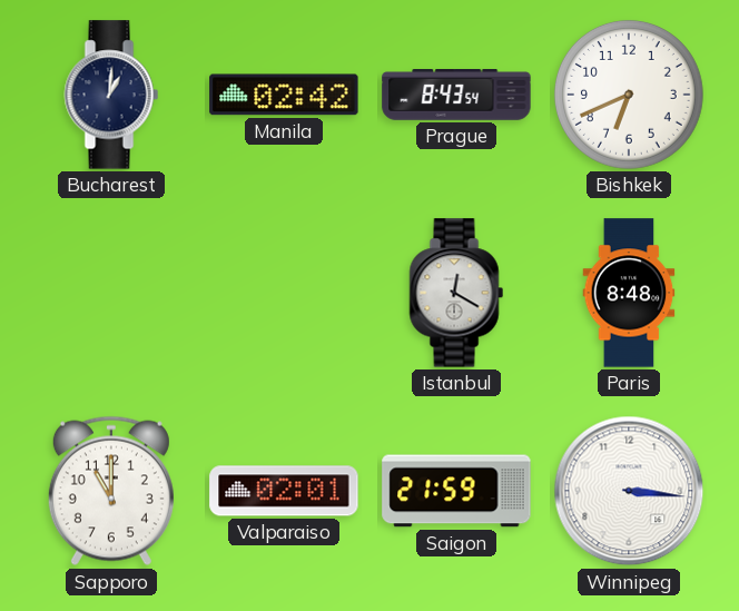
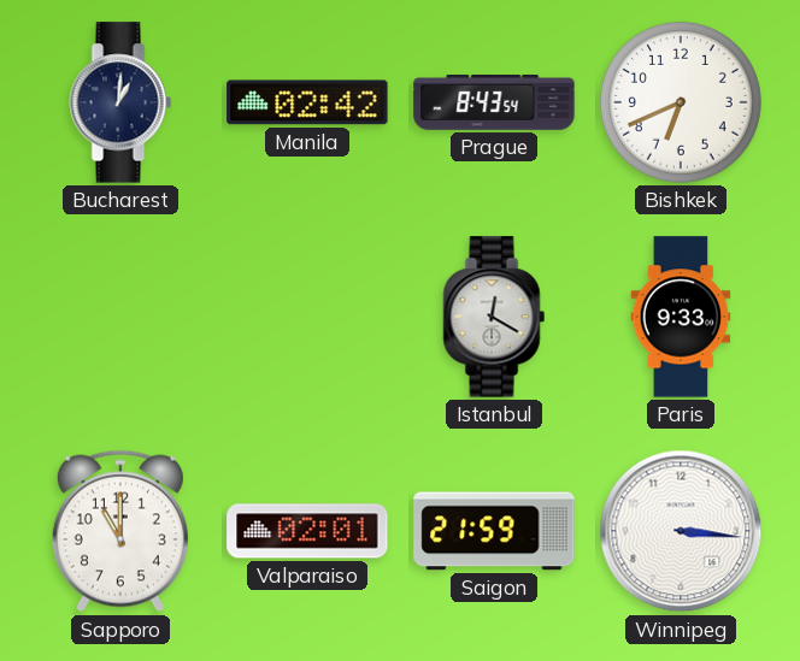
Paris: 8:48 -> 9:33
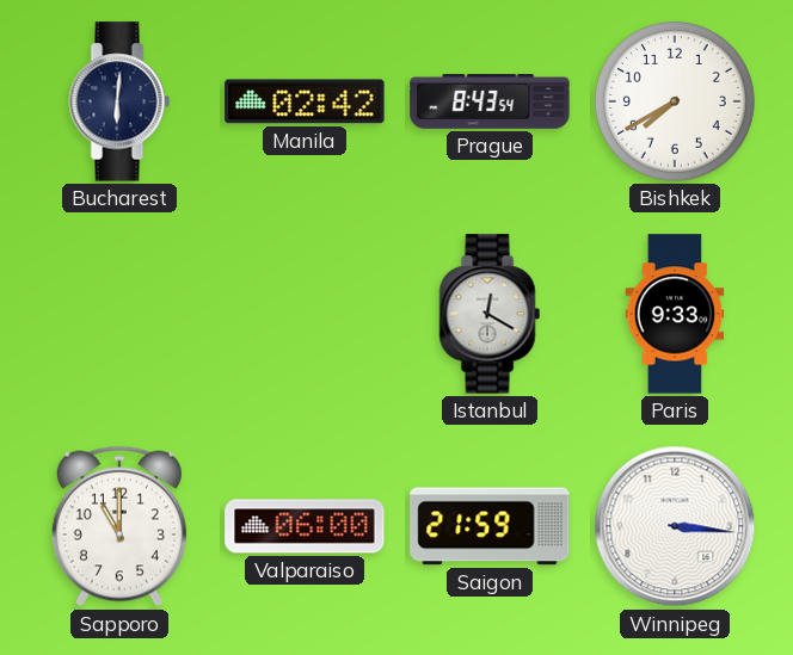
Bucharest: 1:01 -> 6:01
Bishkek: 6:41 -> 7:40
Valparaiso: 02:01 -> 06:00
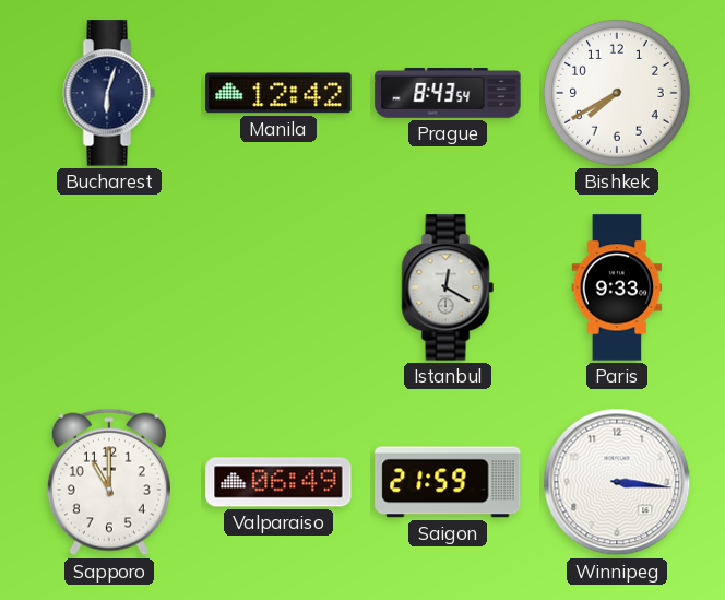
Bucharest: 6:01 -> 6:03
Manila: 02:42 -> 12:42
Valparaiso: 06:00 -> 06:49
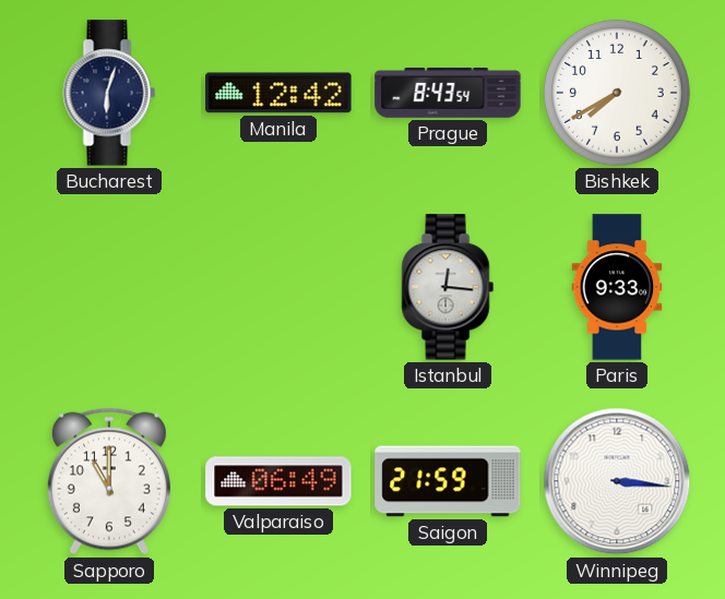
Istanbul: 12:20 -> 12:16
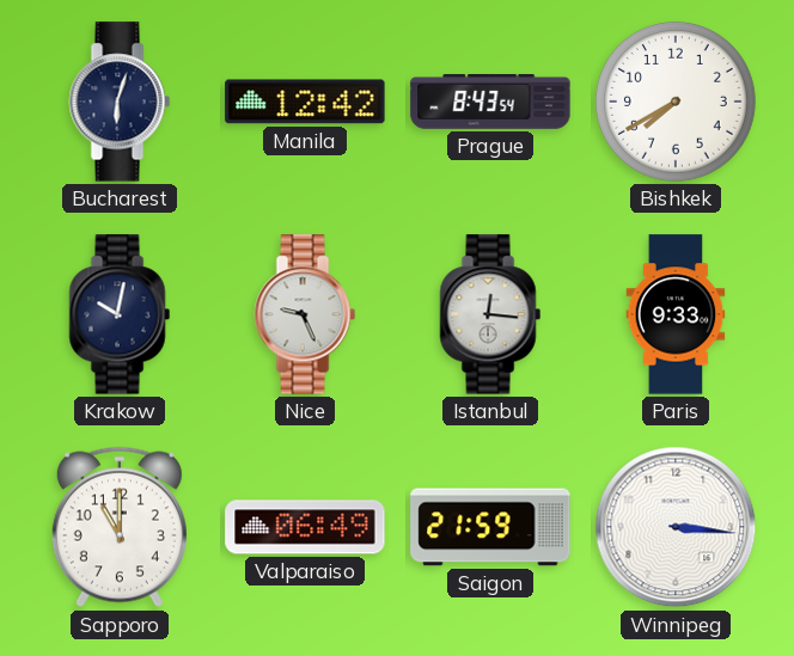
Krakow: none -> 10:02
Nice: none -> 9:26
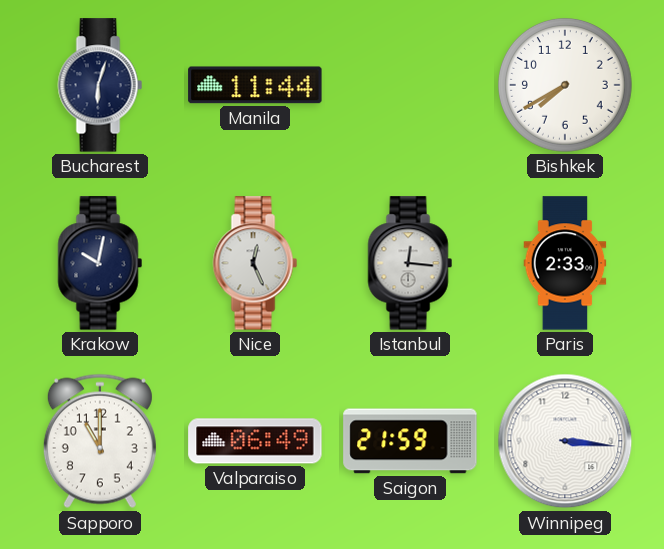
Manila: 12:42 -> 11:44
Prague: 8:43 -> none
Nice: 9:26 -> 12:26
Paris: 9:33 -> 2:33
